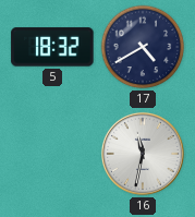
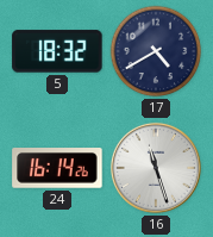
24: none -> 16:14
16: 11:32 -> 11:27
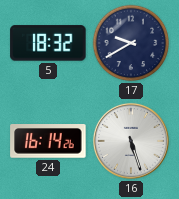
17: 4:40 -> 9:40
16: 11:27 -> 5:27
